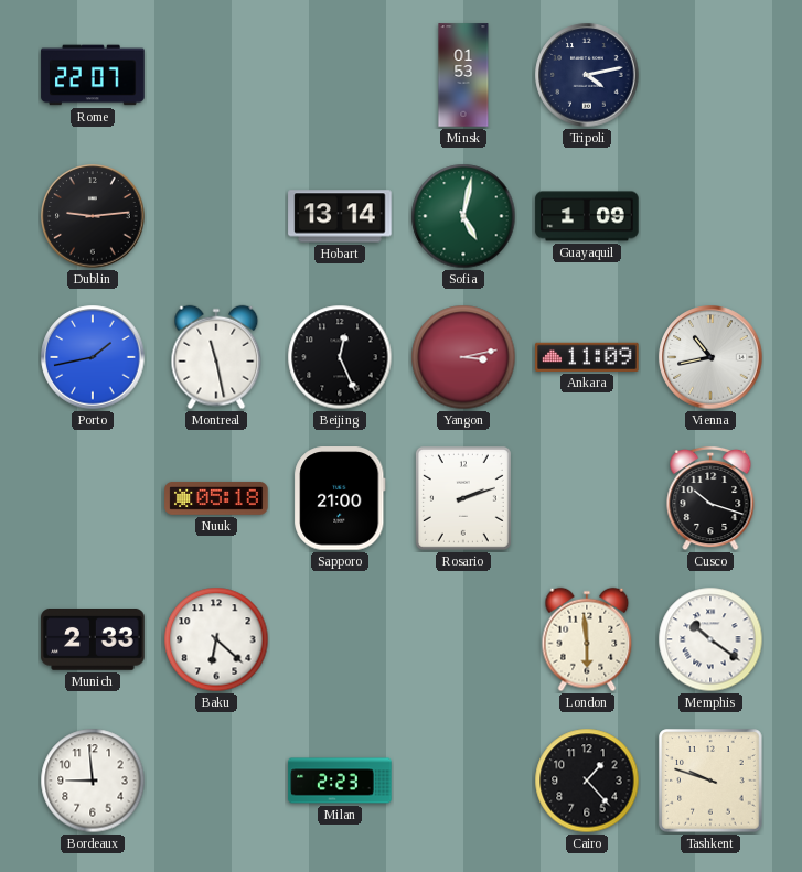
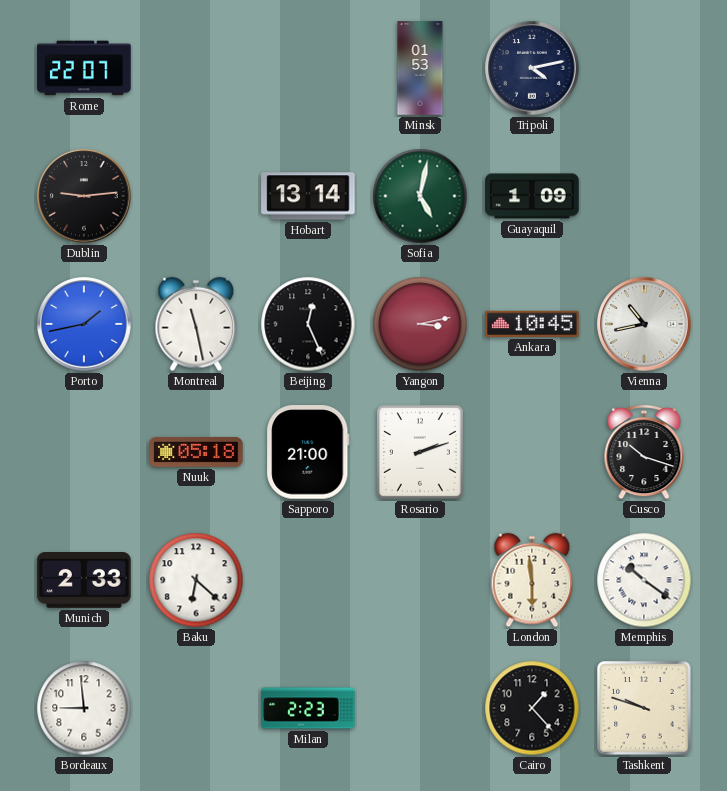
Ankara: 11:09 -> 10:45
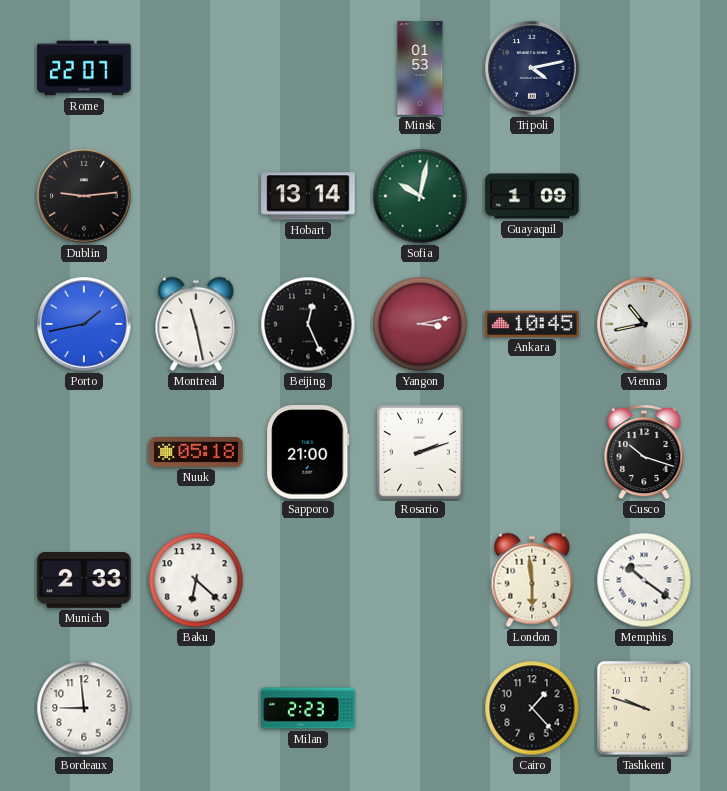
Sofia: 5:02 -> 10:02
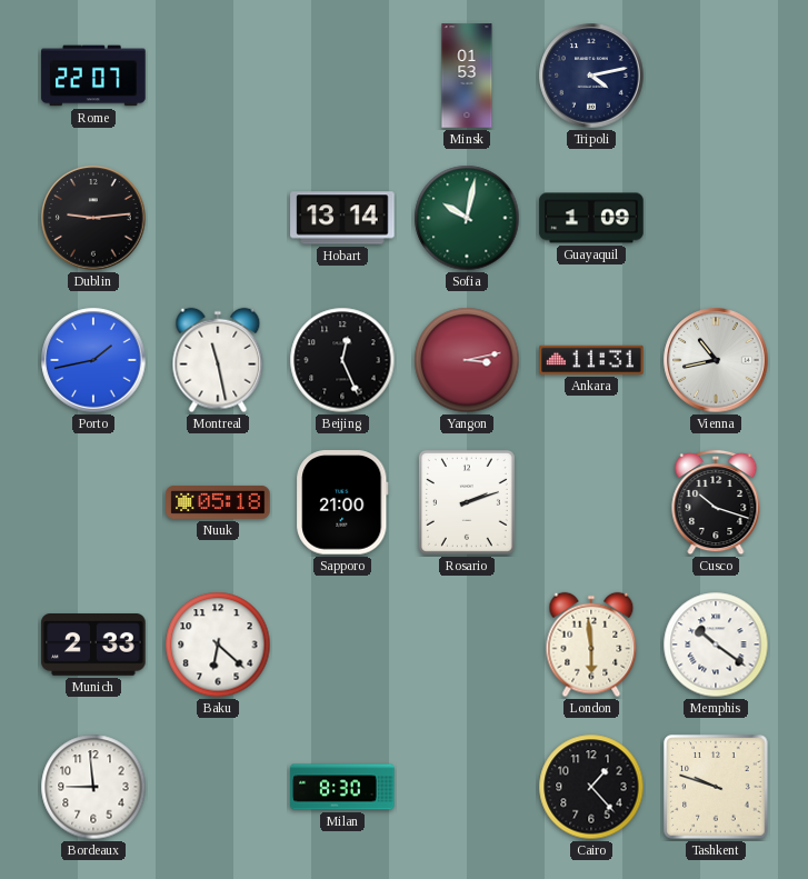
Ankara: 10:45 -> 11:31
Milan: 2:23 -> 8:30
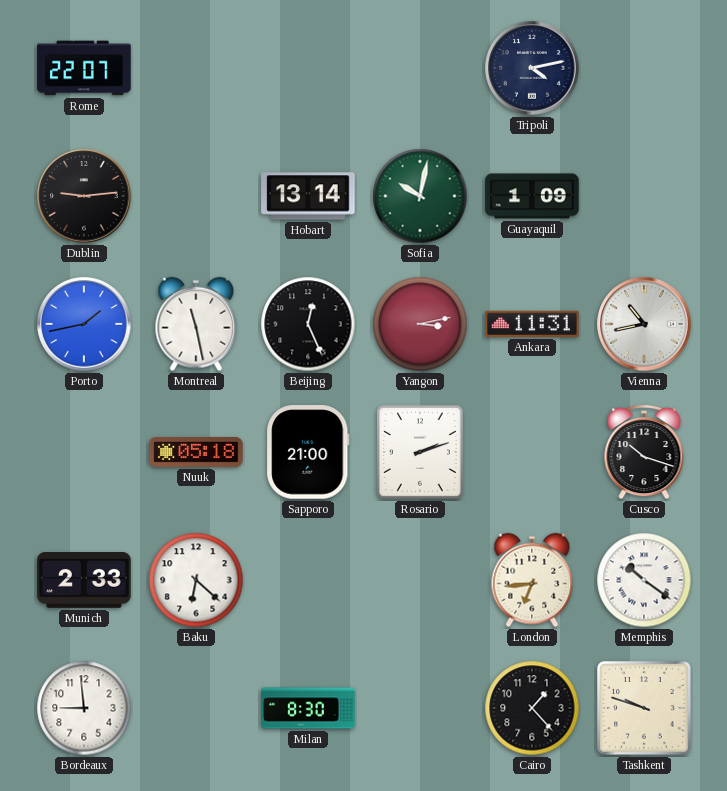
Minsk: 01:53 -> none
London: 5:59 -> 6:44
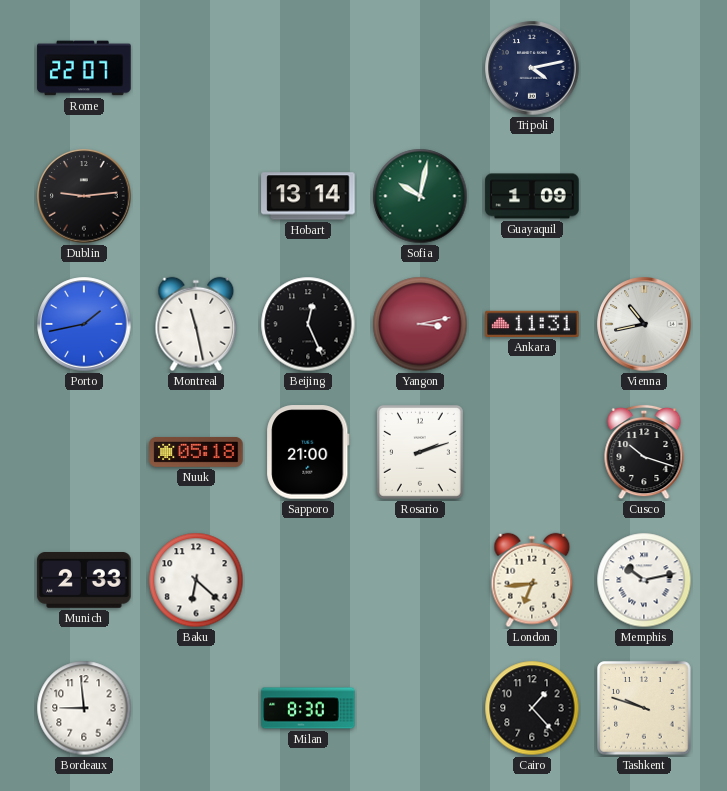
Memphis: 10:21 -> 10:13
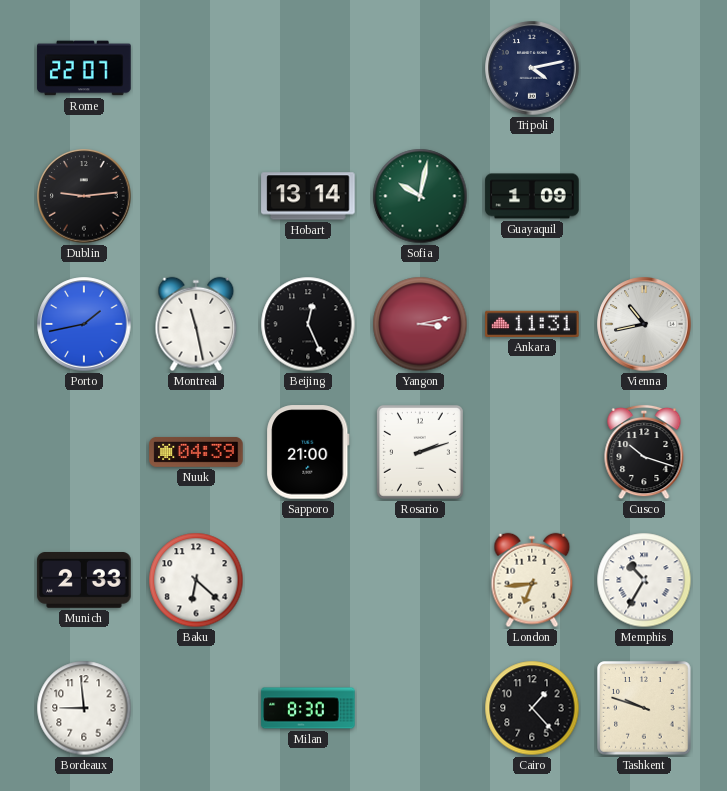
Nuuk: 05:18 -> 04:39
Memphis: 10:13 -> 10:35
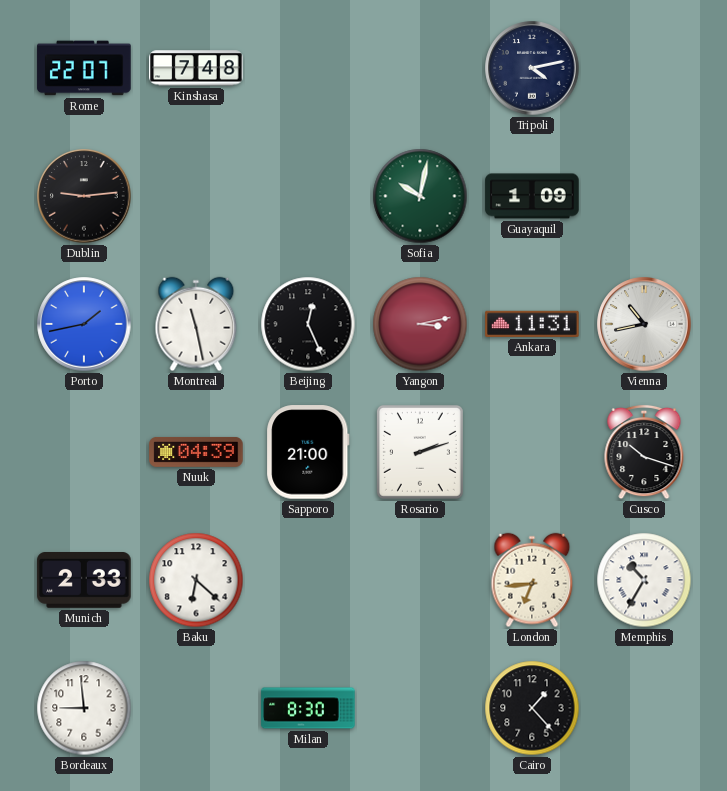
Kinshasa: none -> 7:48
Hobart: 13:14 -> none
Tashkent: 9:48 -> none
